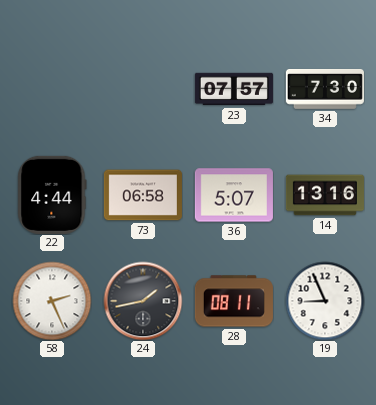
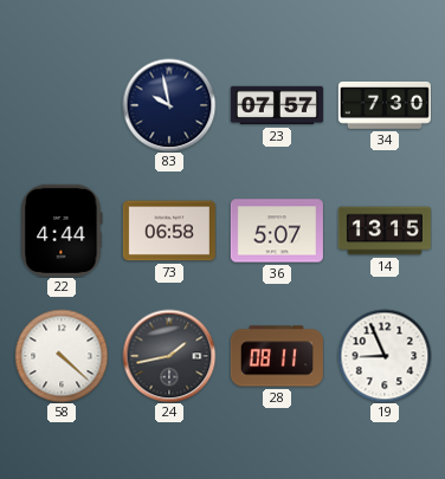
83: none -> 9:58
14: 13:16 -> 13:15
58: 2:26 -> 4:22
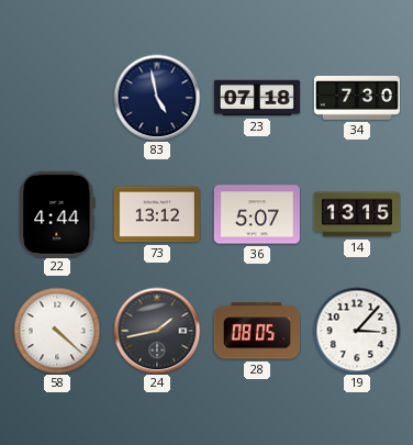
83: 9:58 -> 4:58
23: 07:57 -> 07:18
73: 06:58 -> 13:12
28: 08:11 -> 08:05
19: 8:56 -> 3:07
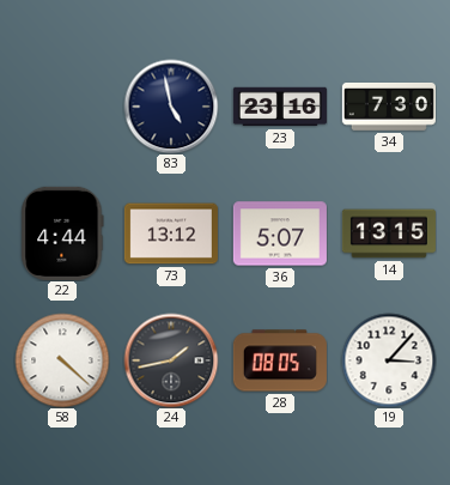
23: 07:18 -> 23:16
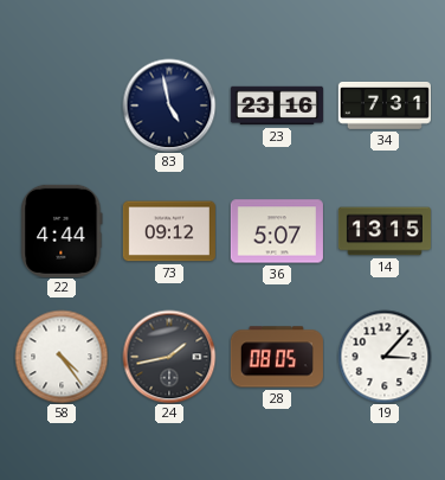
34: 7:30 -> 7:31
73: 13:12 -> 09:12
58: 4:22 -> 4:24
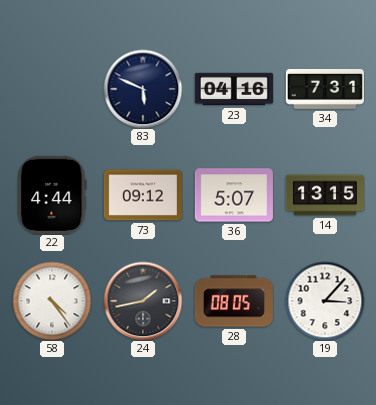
83: 4:58 -> 5:49
23: 23:16 -> 04:16
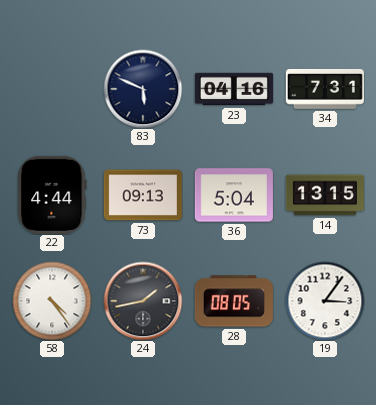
73: 09:12 -> 09:13
36: 5:07 -> 5:04
19: 3:07 -> 3:06
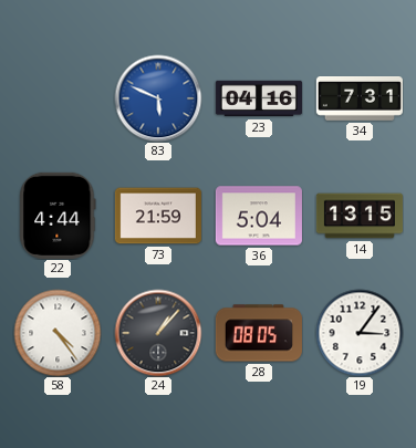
83 dial: navy -> blue
73: 09:13 -> 21:59
24: 1:43 -> 1:07
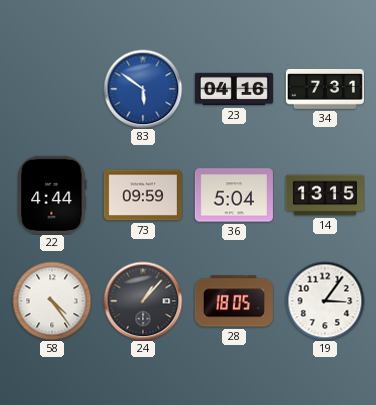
83: 5:49 -> 5:51
73: 21:59 -> 09:59
28: 08:05 -> 18:05
